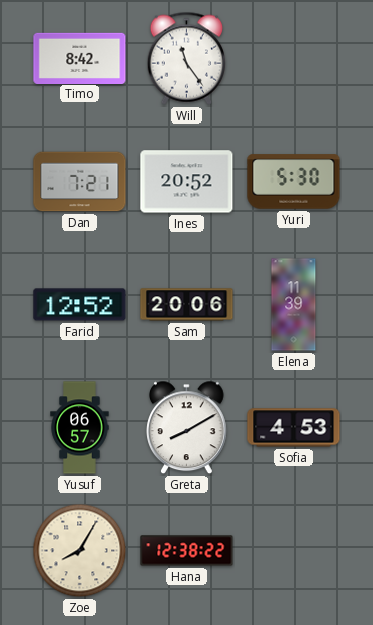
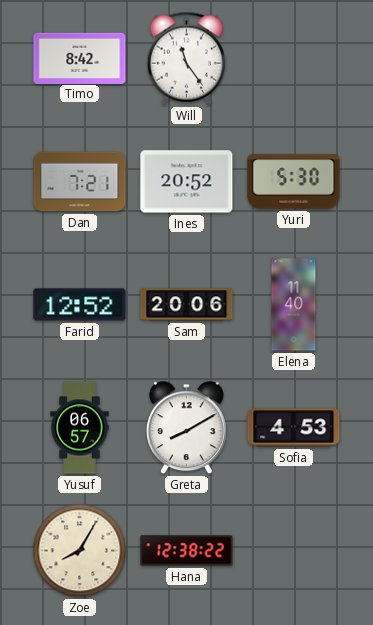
Elena: 11:39 -> 11:40
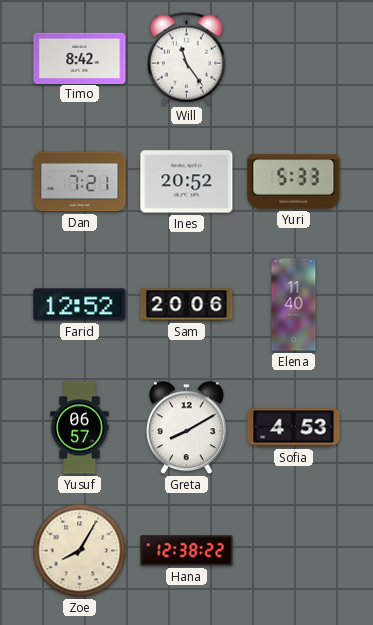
Yuri: 5:30 -> 5:33
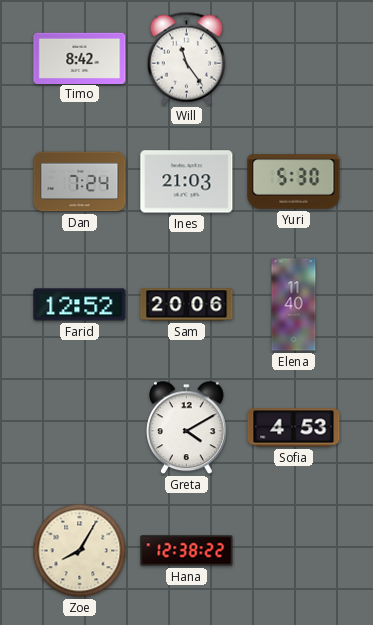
Dan: 7:21 -> 7:24
Ines: 20:52 -> 21:03
Yuri: 5:33 -> 5:30
Yusuf: 06:57 -> none
Greta: 8:10 -> 4:10
